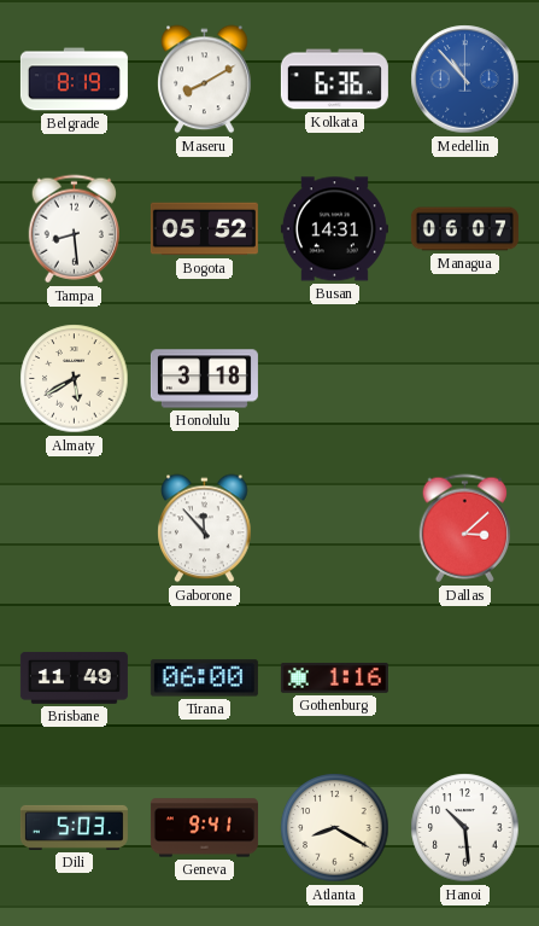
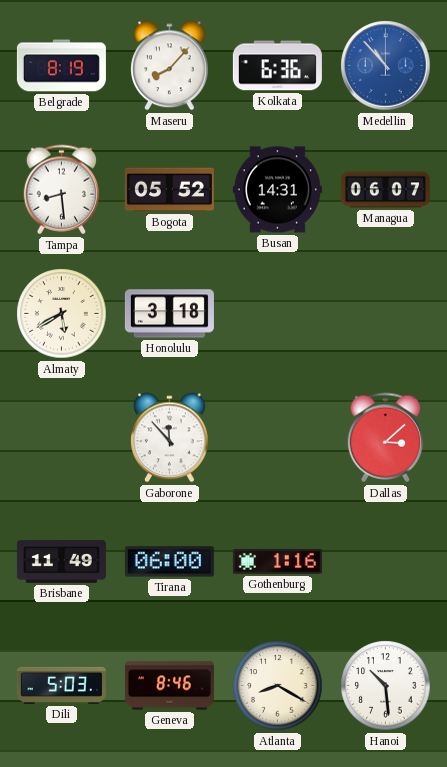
Maseru: 8:10 -> 8:07
Geneva: 9:41 -> 8:46
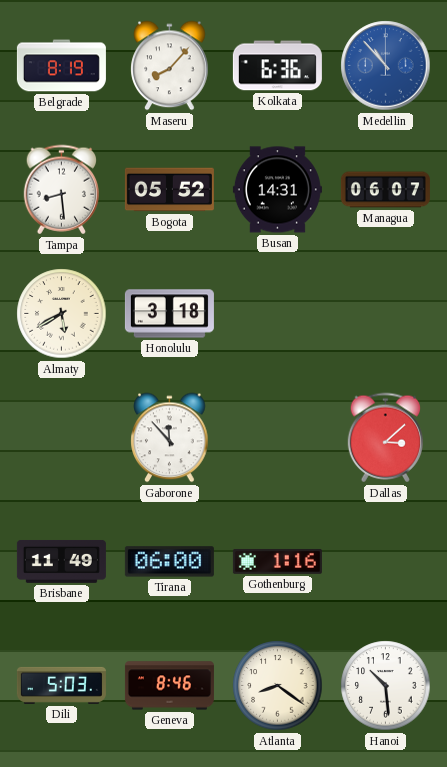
Atlanta: 8:20 -> 8:21
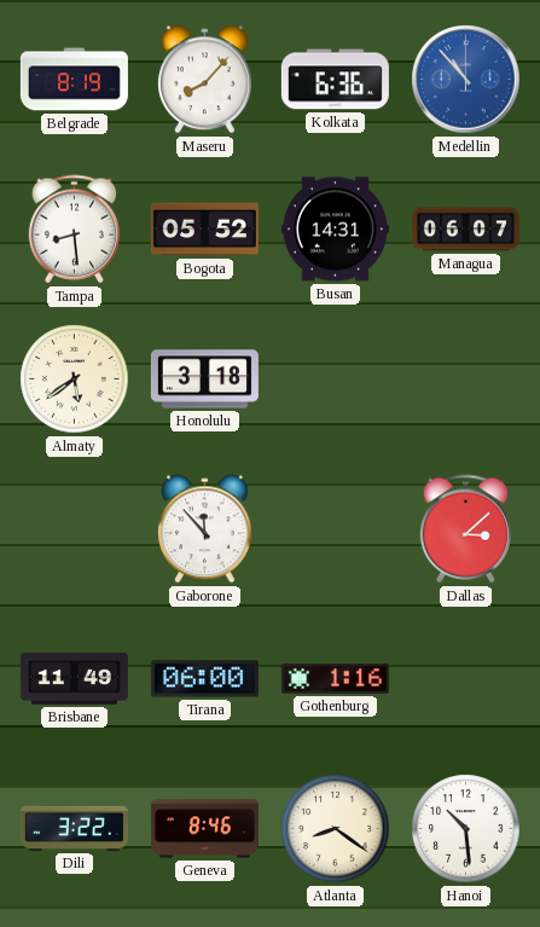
Almaty: 5:40 -> 5:39
Dili: 5:03 -> 3:22
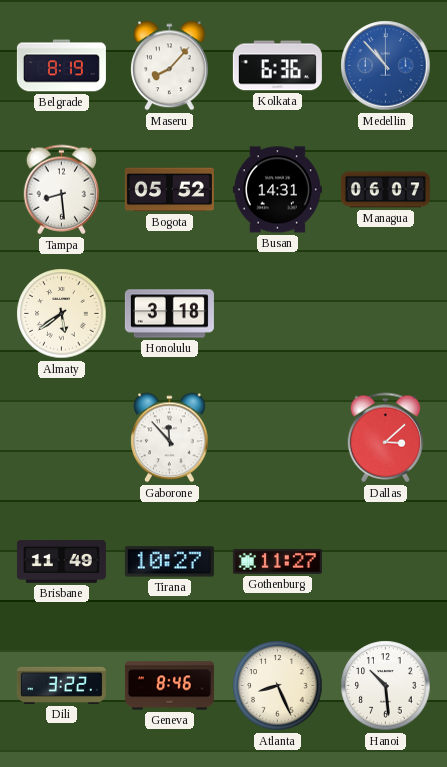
Tirana: 06:00 -> 10:27
Gothenburg: 1:16 -> 11:27
Atlanta: 8:21 -> 8:26
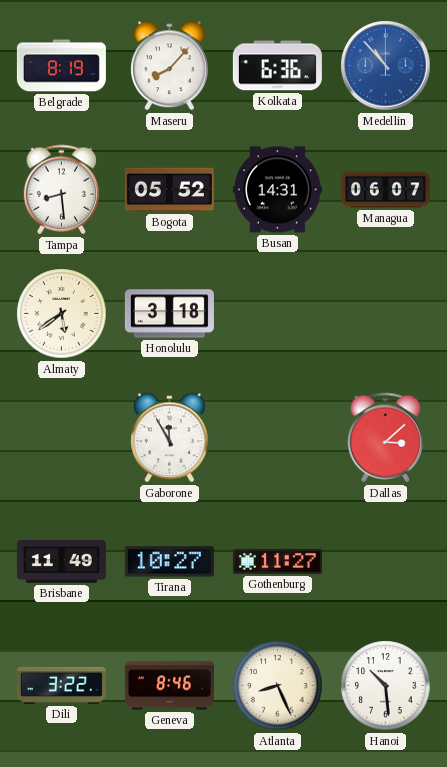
Gaborone: 11:53 -> 11:55
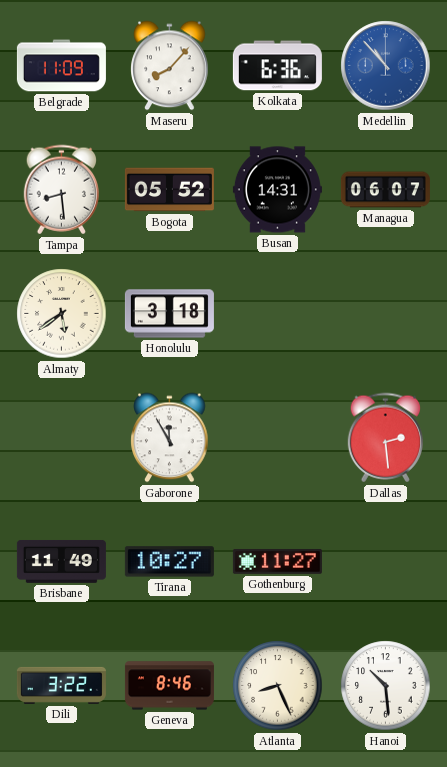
Belgrade: 8:19 -> 11:09
Dallas: 3:08 -> 2:29
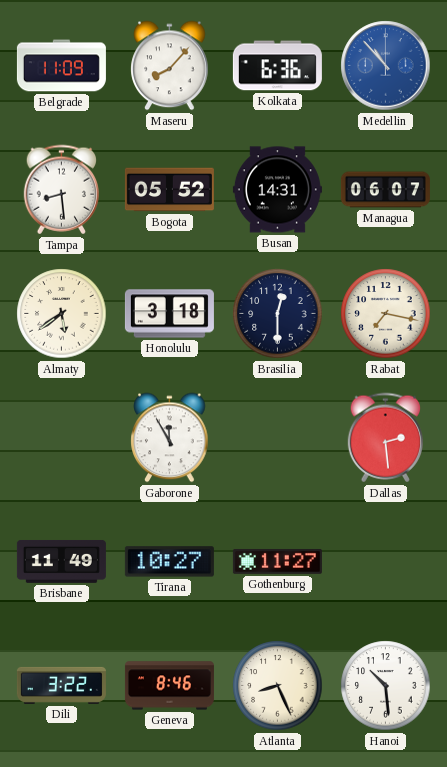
Brasilia: none -> 12:30
Rabat: none -> 7:17
